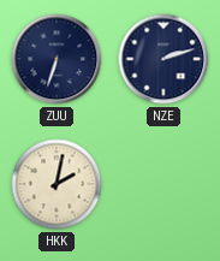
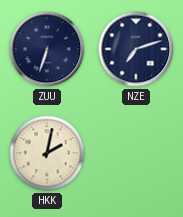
NZE: 2:12 -> 7:12
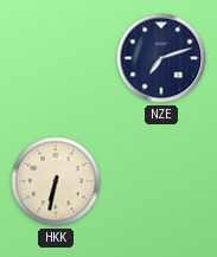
ZUU: 6:33 -> none
HKK: 2:02 -> 6:32
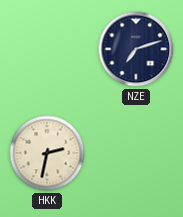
HKK: 6:32 -> 2:32
